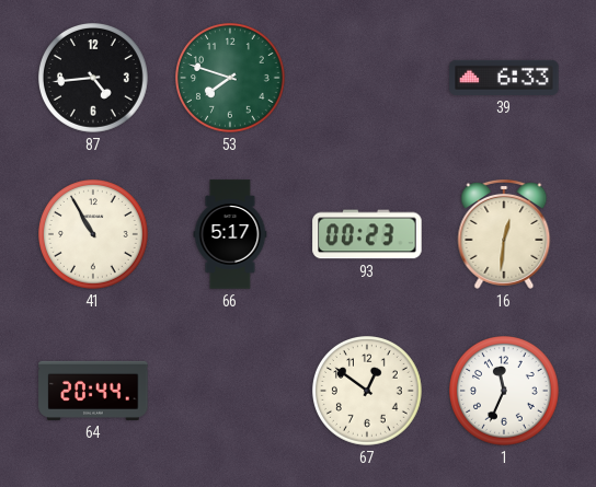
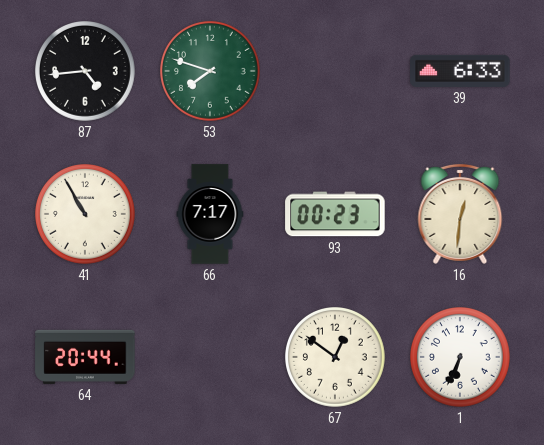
66: 5:17 -> 7:17
1: 11:34 -> 6:34
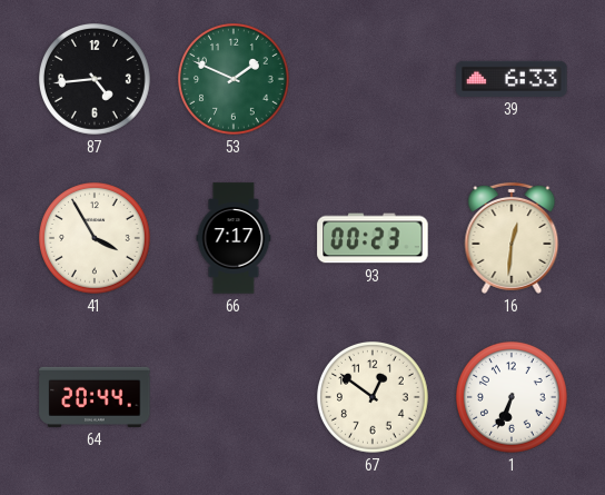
53: 7:48 -> 1:49
41: 10:55 -> 3:55
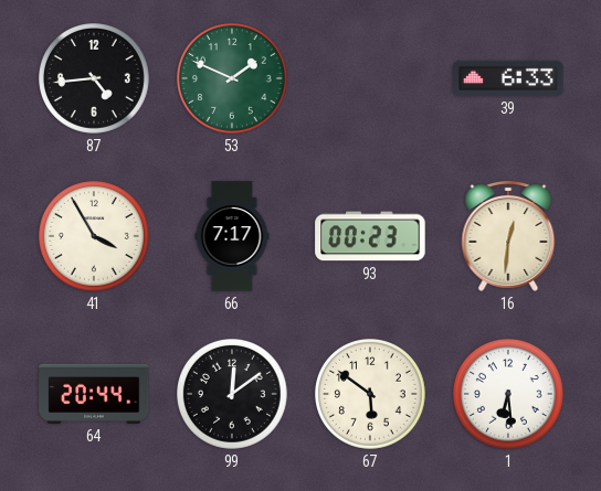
99: none -> 12:09
67: 12:51 -> 5:51
1: 6:34 -> 6:29
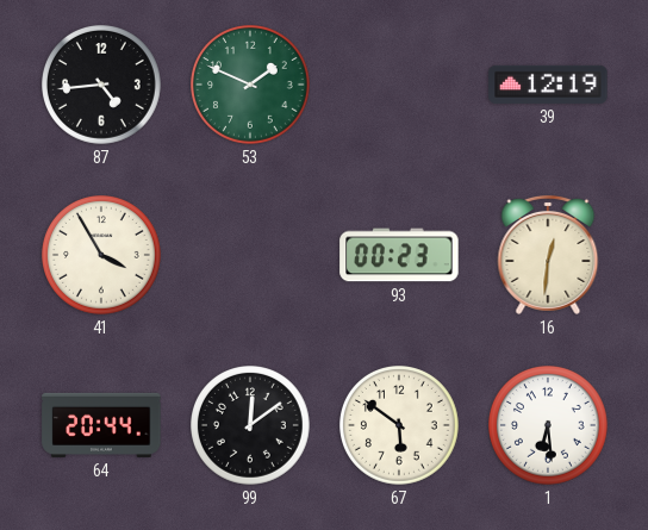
39: 6:33 -> 12:19
66: 7:17 -> none
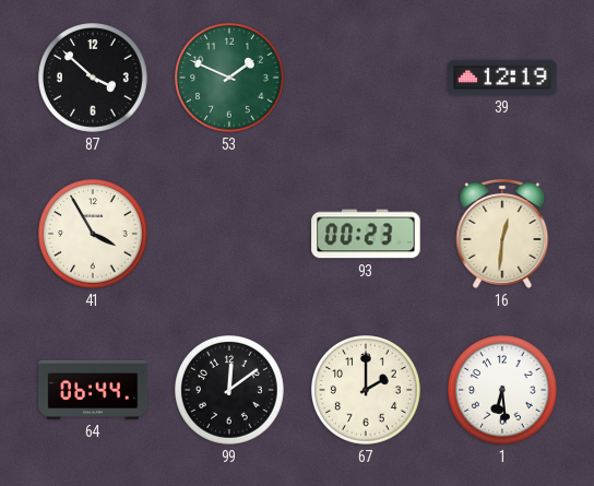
87: 4:44 -> 3:52
64: 20:44 -> 06:44
67: 5:51 -> 2:00
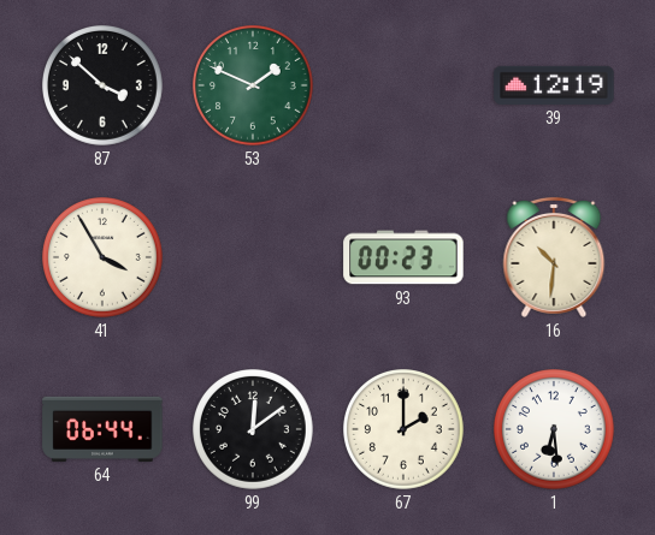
16: 12:31 -> 10:31
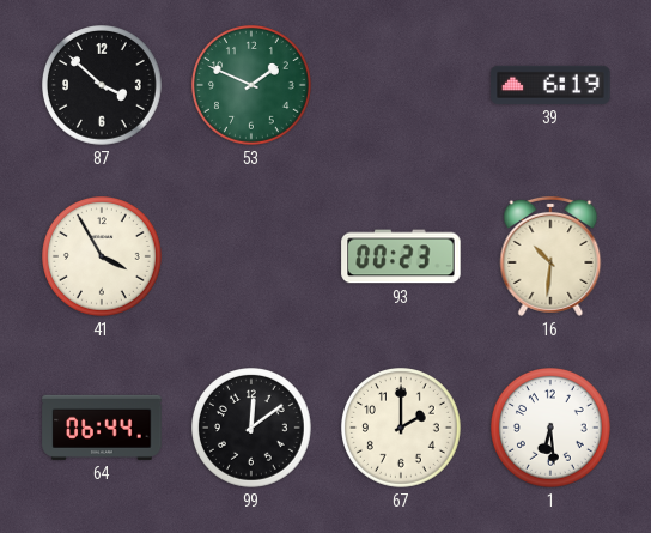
39: 12:19 -> 6:19
